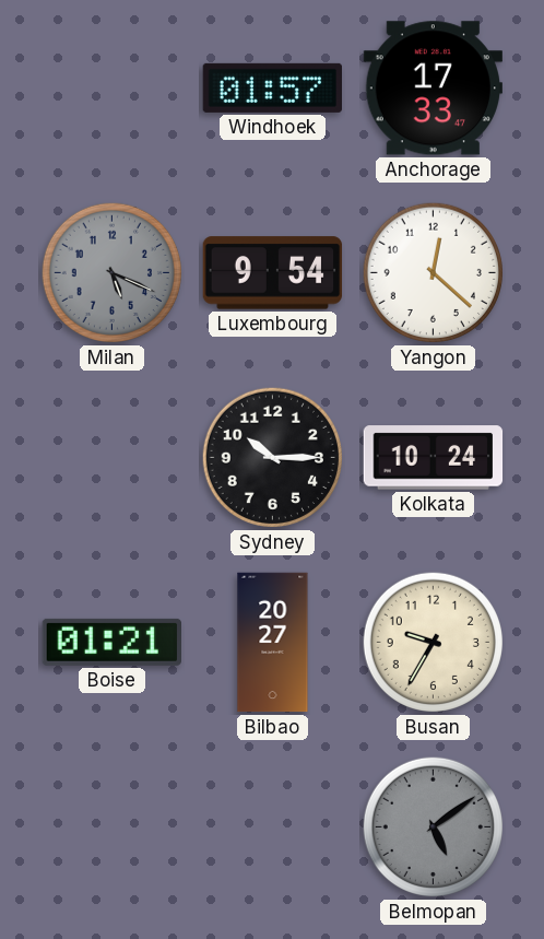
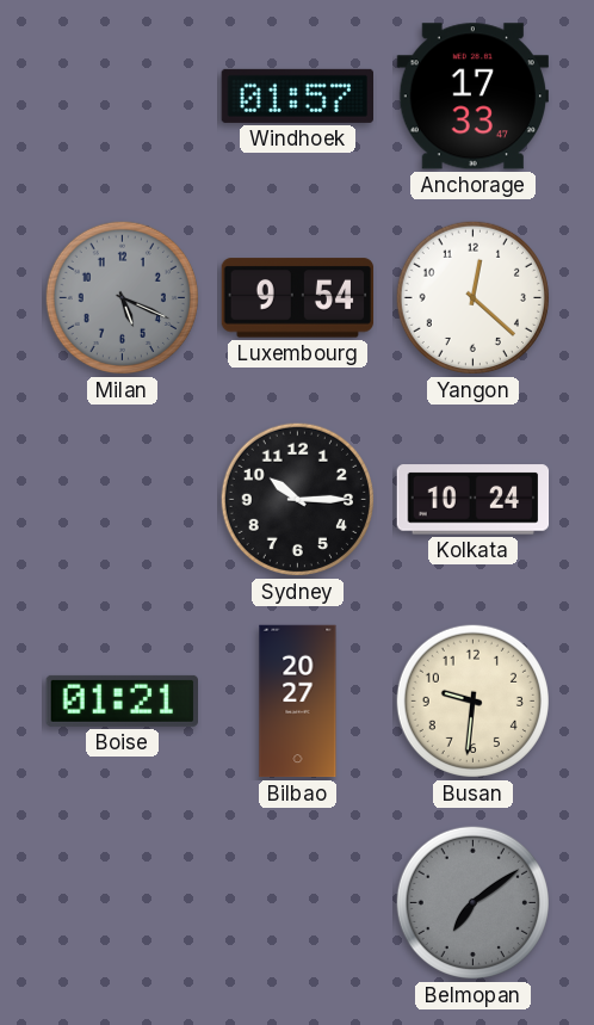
Busan: 9:35 -> 9:31
Belmopan: 5:09 -> 7:09
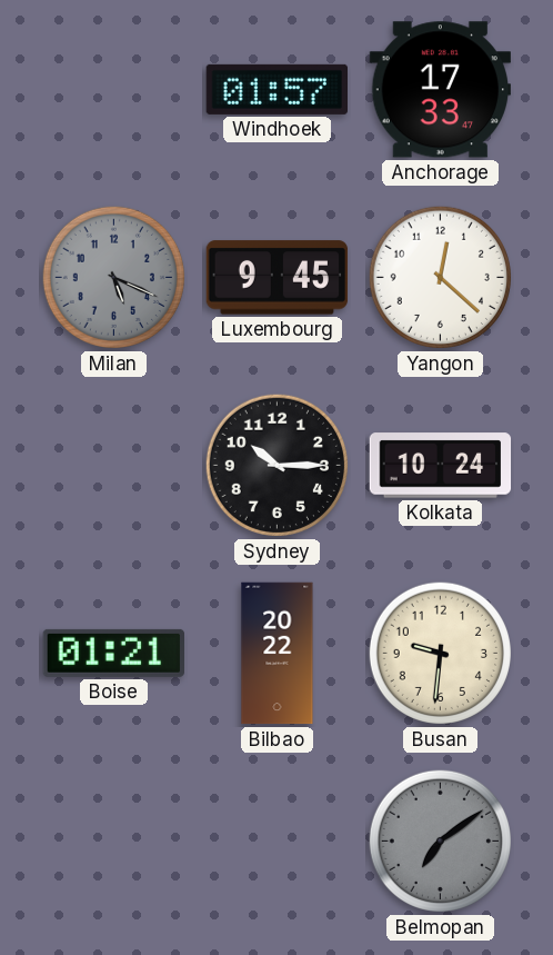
Luxembourg: 9:54 -> 9:45
Bilbao: 20:27 -> 20:22
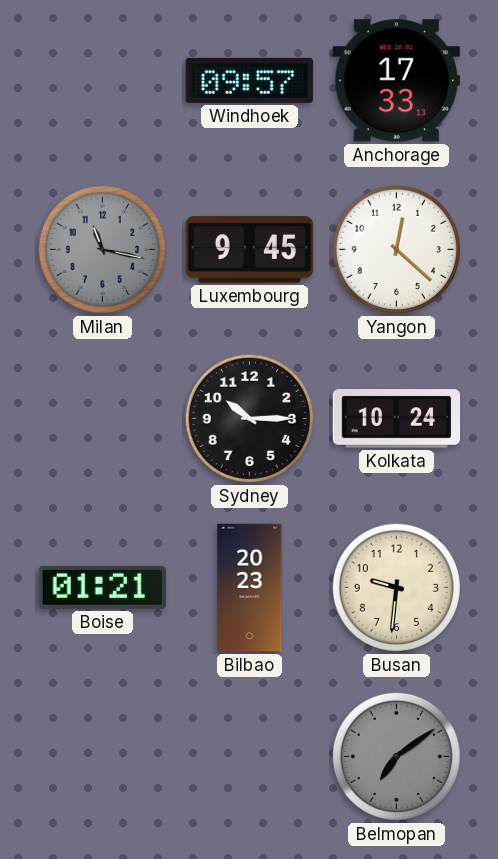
Windhoek: 01:57 -> 09:57
Anchorage: 17:33:47 -> 17:33:13
Milan: 5:19 -> 11:17
Bilbao: 20:22 -> 20:23
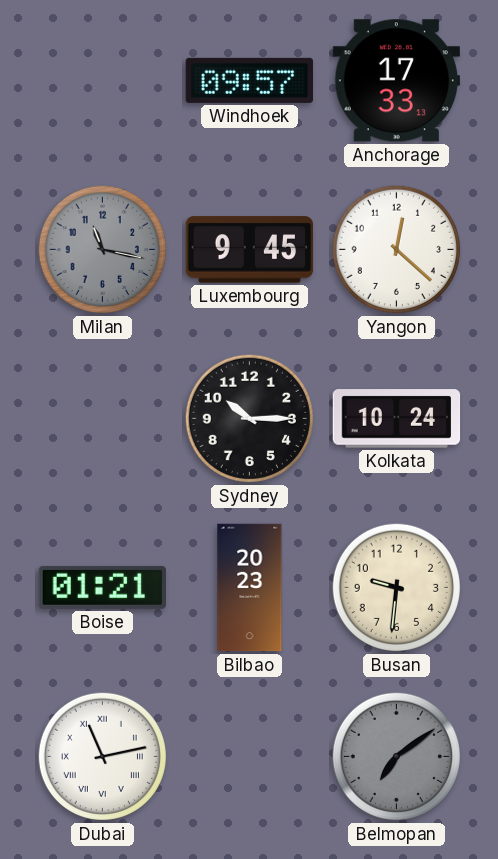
Dubai: none -> 11:13
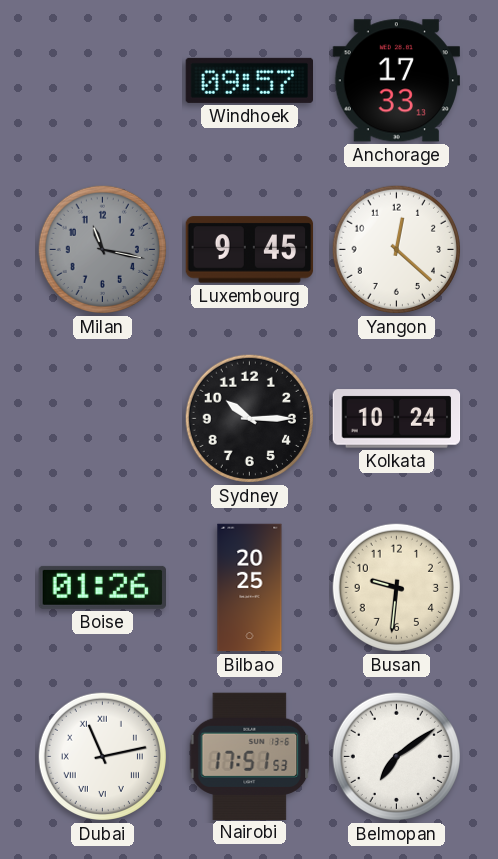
Boise: 01:21 -> 01:26
Bilbao: 20:23 -> 20:25
Nairobi: none -> 17:51
Belmopan dial: grey -> white
